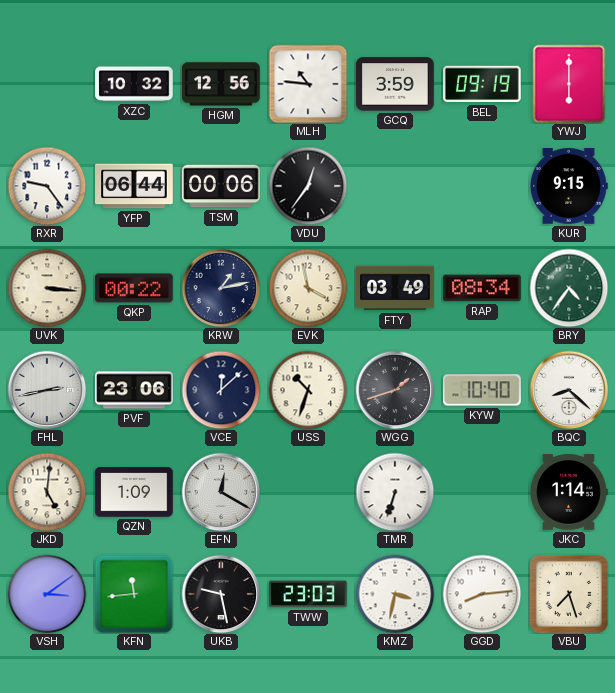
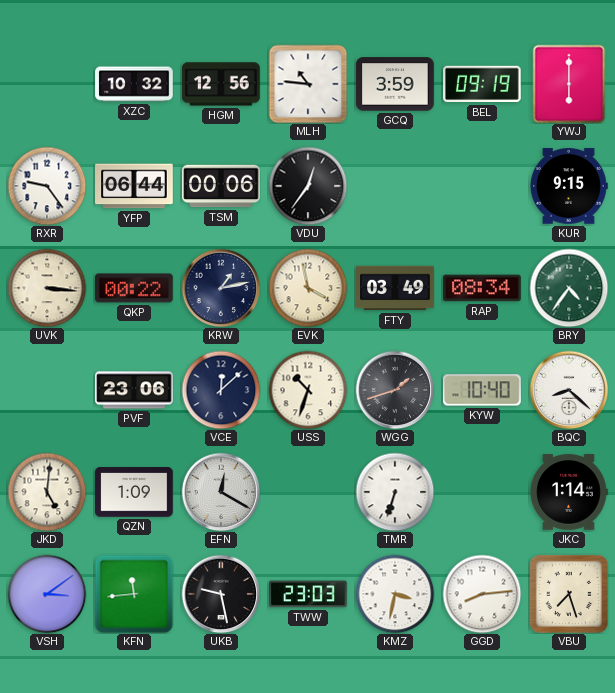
FHL: 2:43 -> none
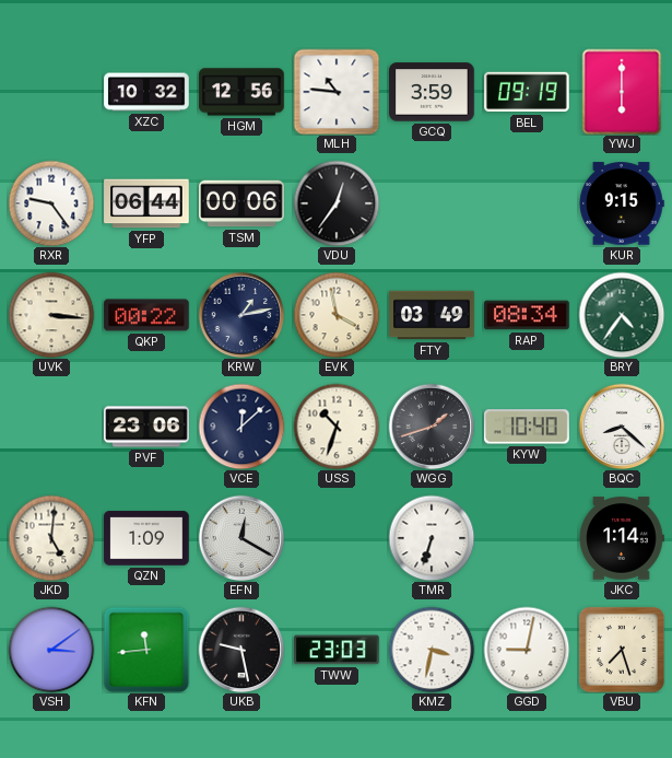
GGD: 8:14 -> 9:02
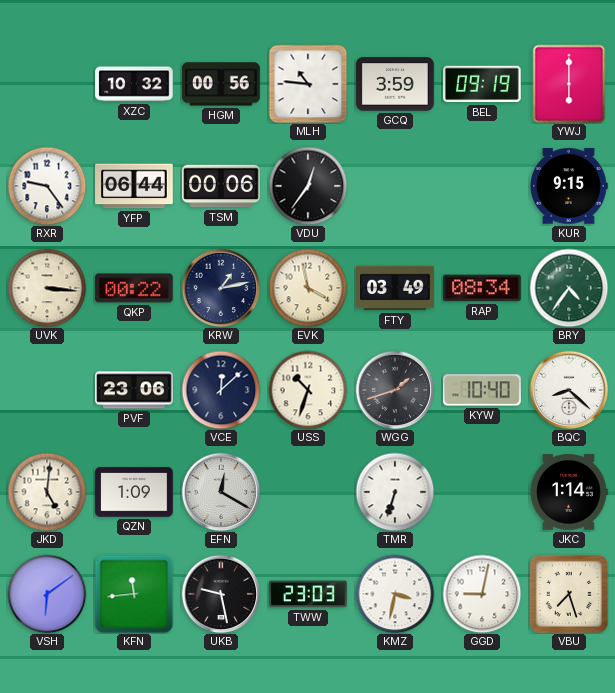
HGM: 12:56 -> 00:56
VSH: 3:09 -> 6:09
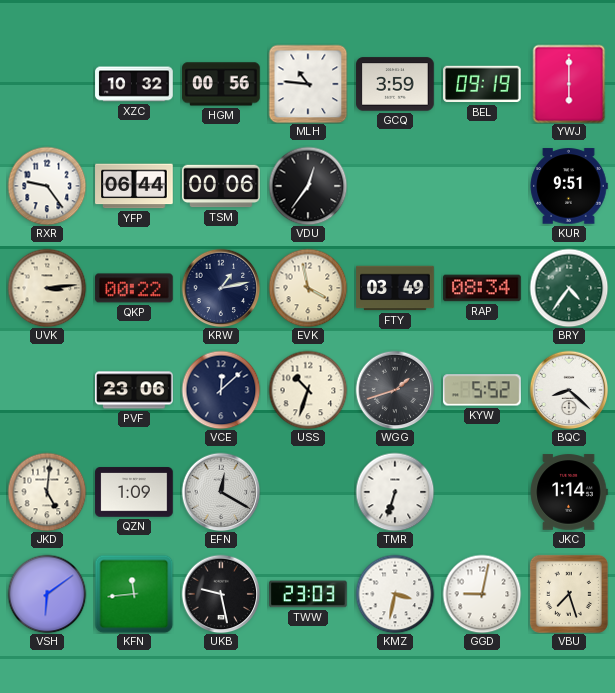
KUR: 9:15 -> 9:51
UVK: 3:16 -> 3:14
KYW: 10:40 -> 5:52
